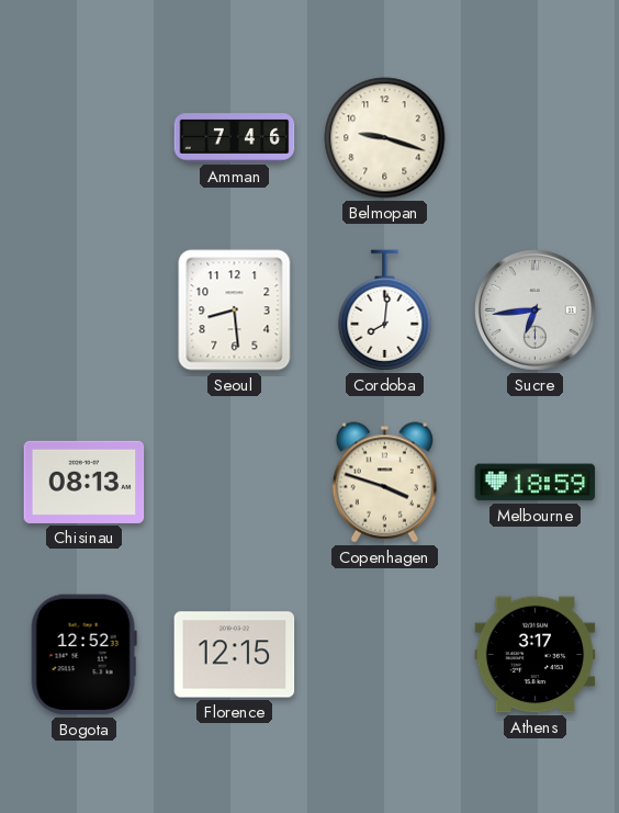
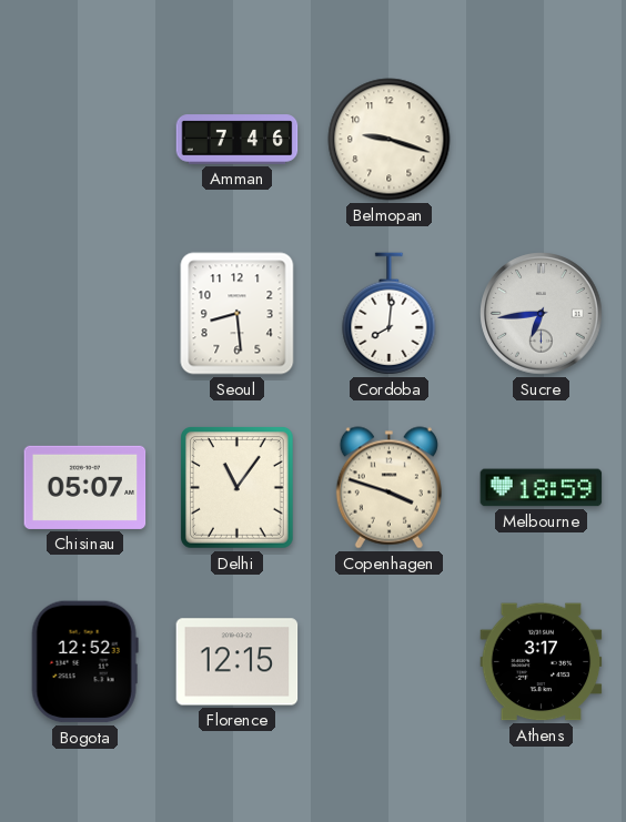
Chisinau: 08:13 -> 05:07
Delhi: none -> 11:06
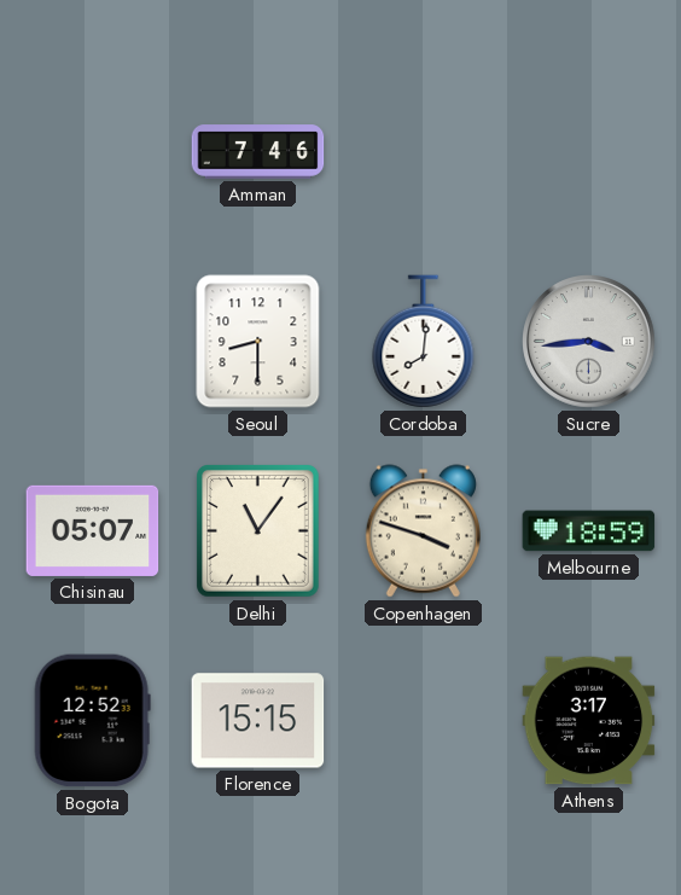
Belmopan: 9:18 -> none
Seoul: 8:29 -> 8:30
Sucre: 6:44 -> 3:44
Florence: 12:15 -> 15:15
